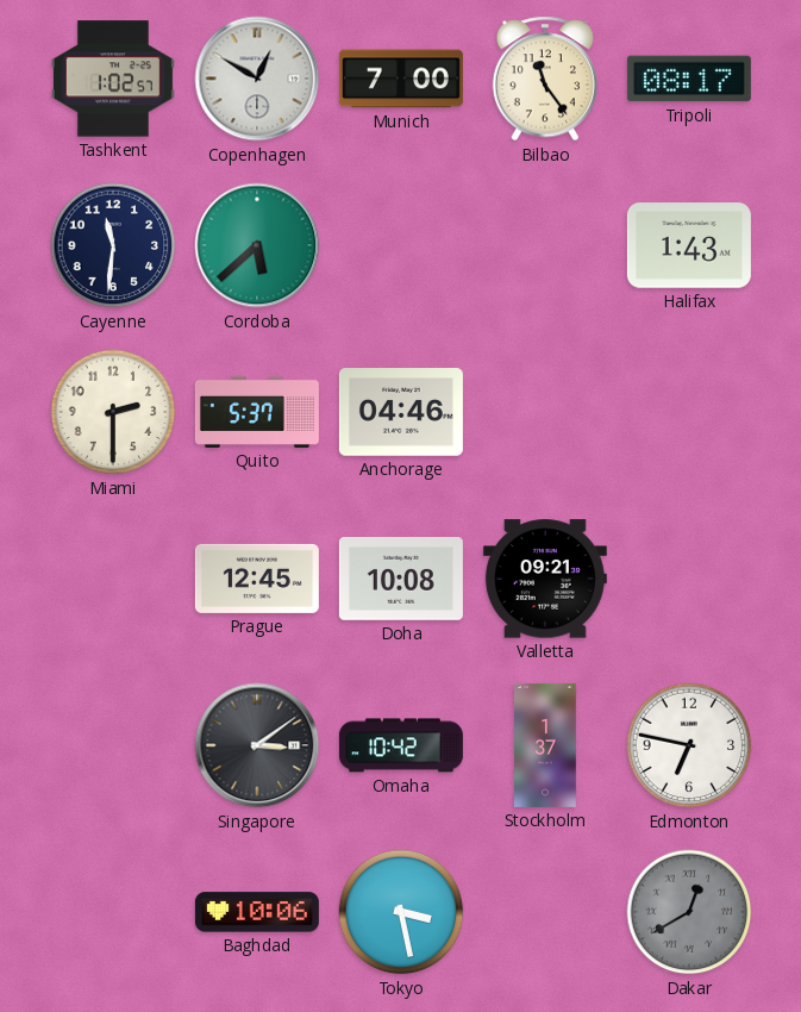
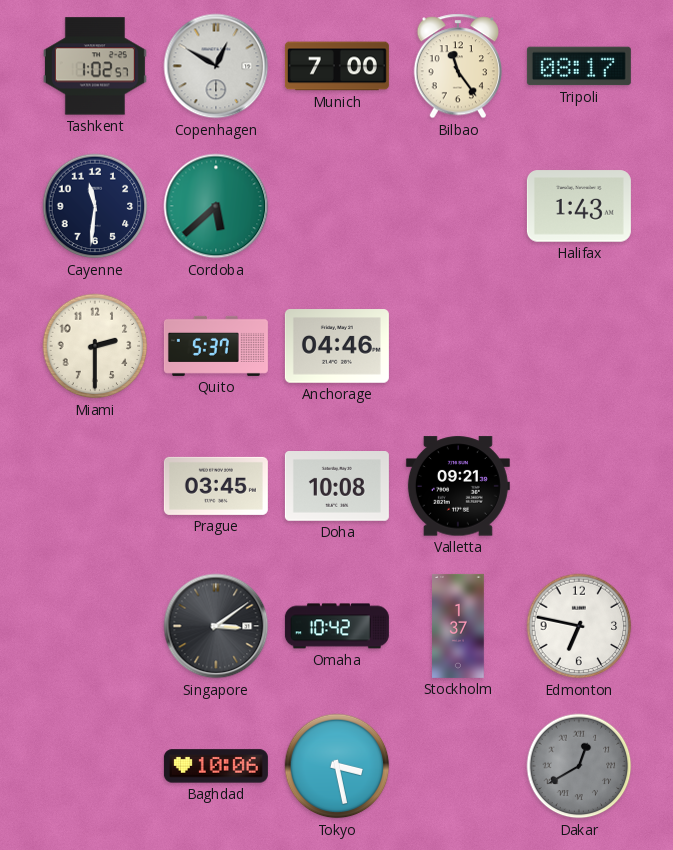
Prague: 12:45 -> 03:45
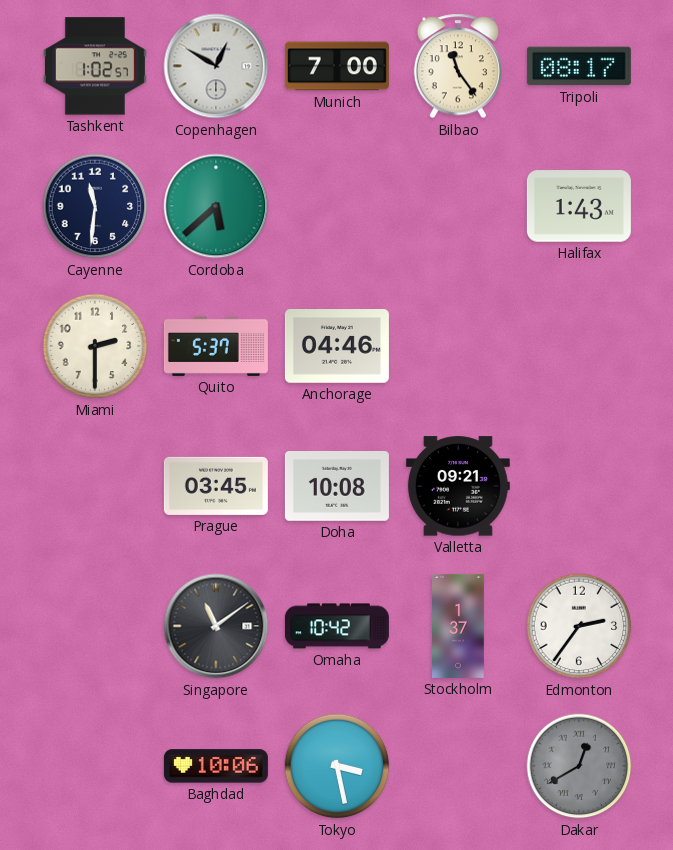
Singapore: 3:09 -> 11:09
Edmonton: 6:47 -> 2:36
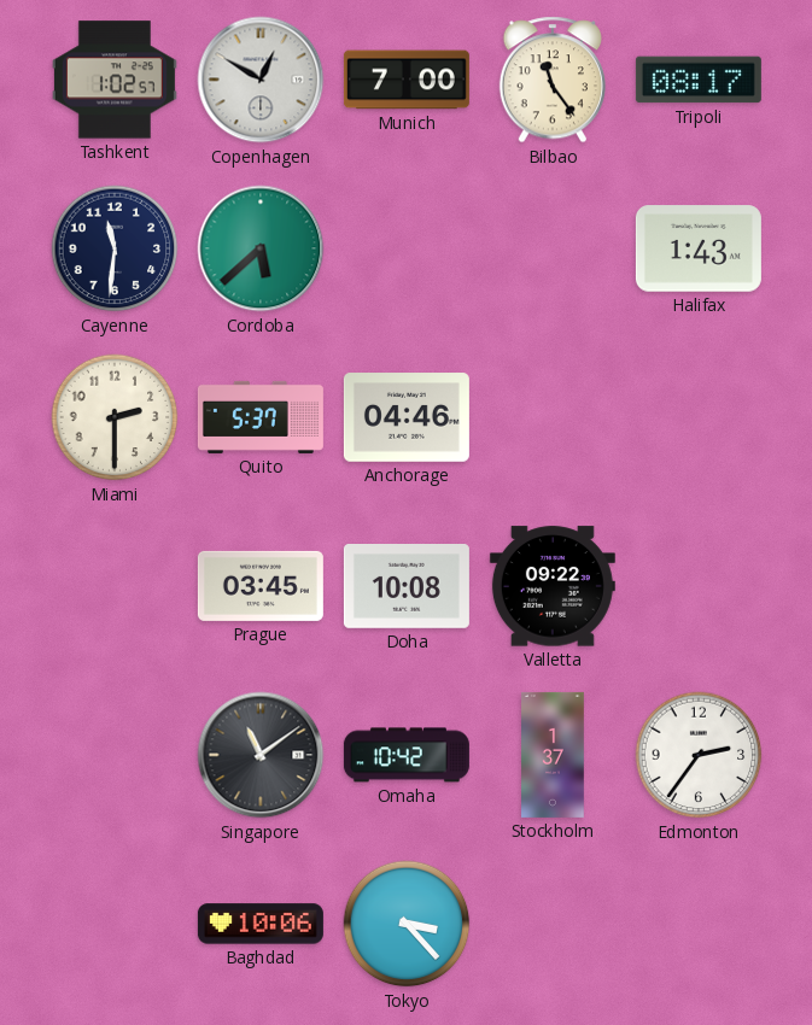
Valletta: 09:21 -> 09:22
Tokyo: 3:28 -> 3:23
Dakar: 12:40 -> none
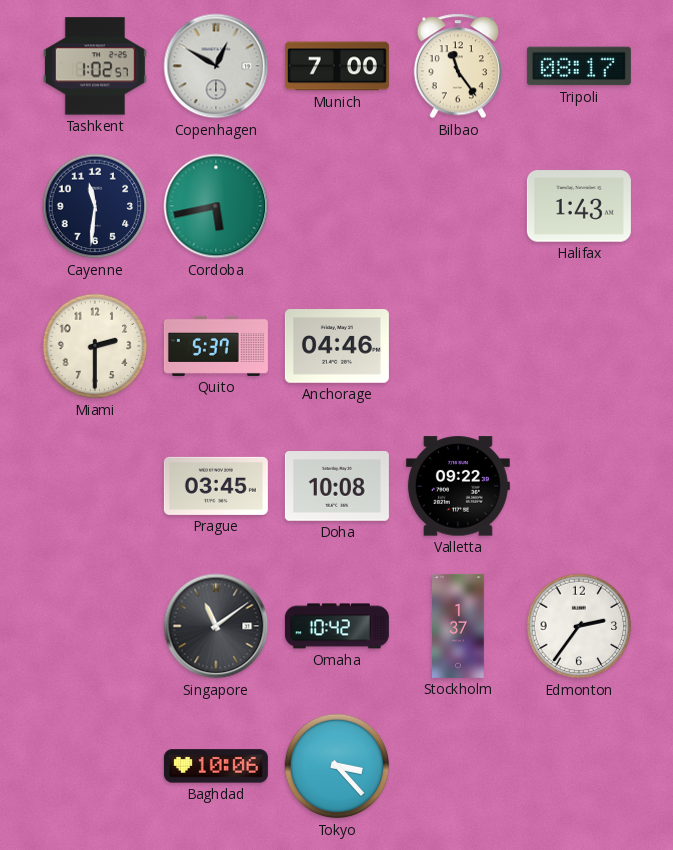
Cordoba: 5:38 -> 5:43
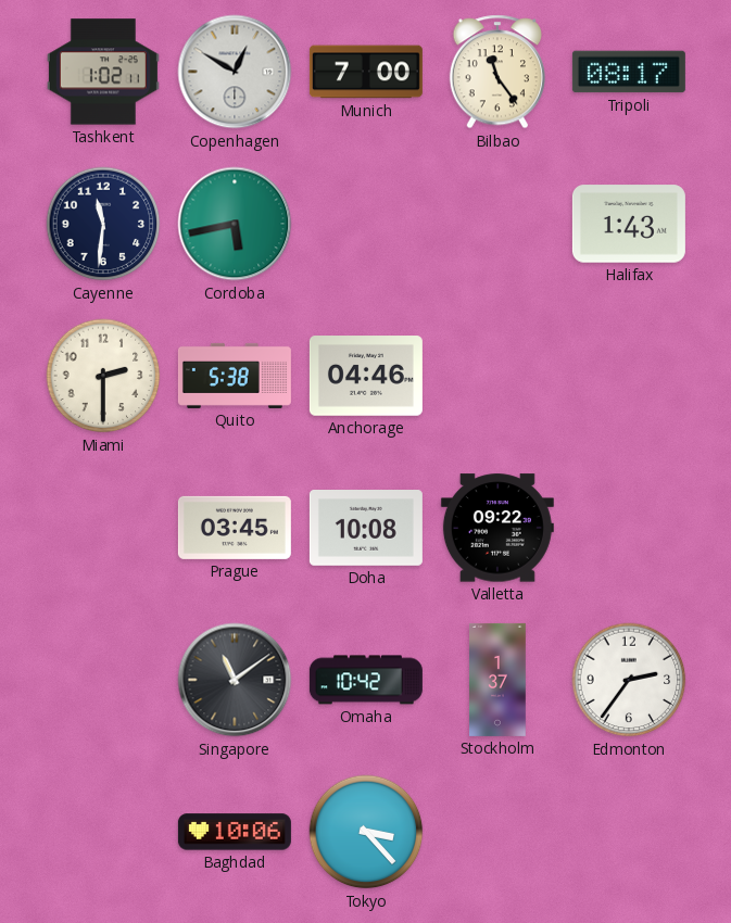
Tashkent: 1:02:57 -> 1:02:11
Quito: 5:37 -> 5:38
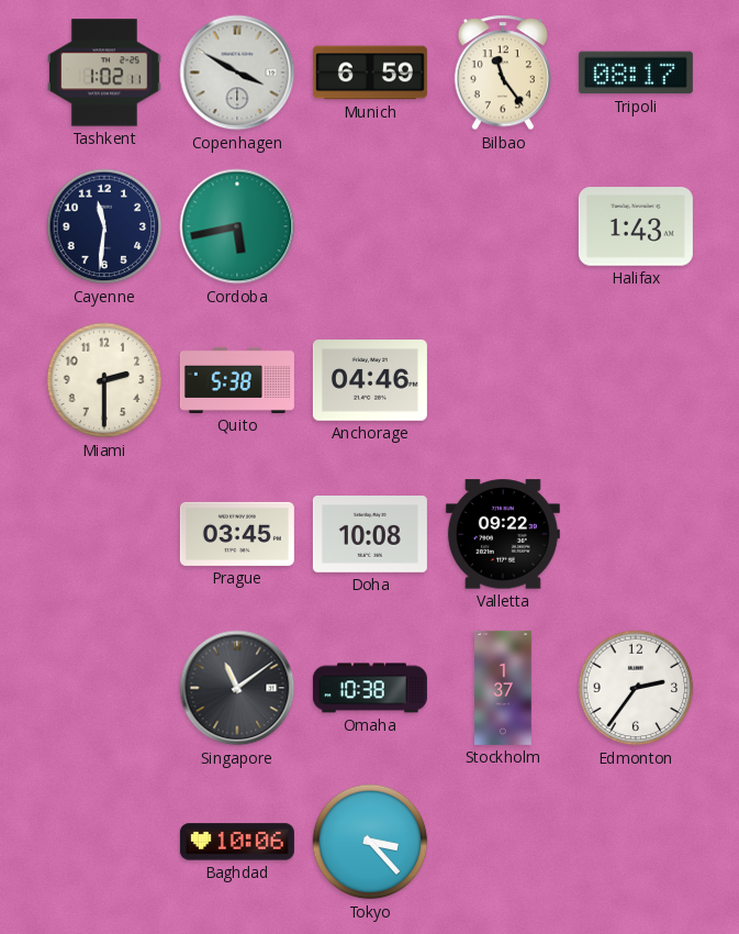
Copenhagen: 12:50 -> 3:50
Munich: 7:00 -> 6:59
Omaha: 10:42 -> 10:38
